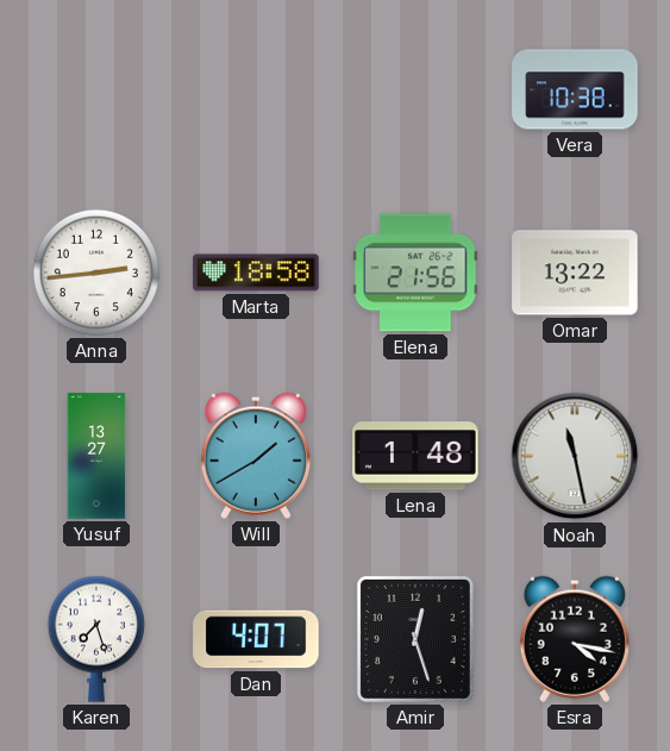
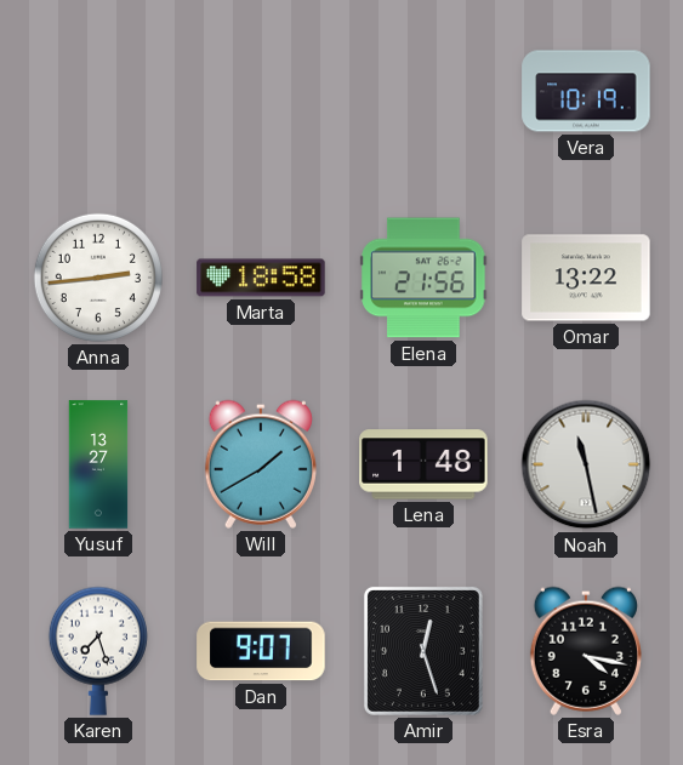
Vera: 10:38 -> 10:19
Dan: 4:07 -> 9:07
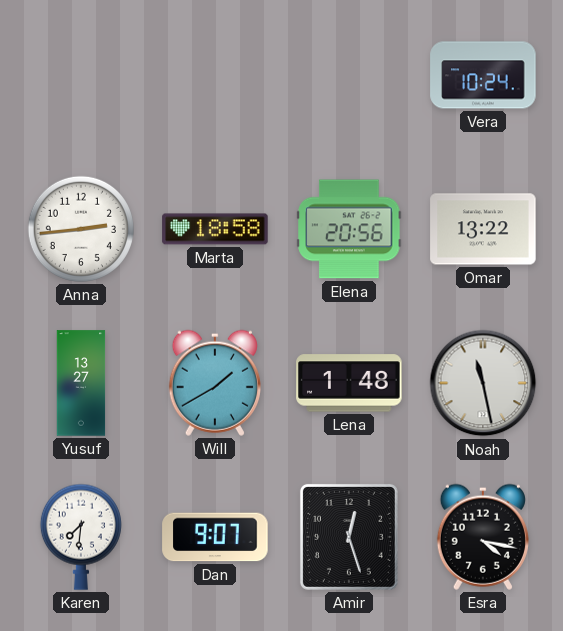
Vera: 10:19 -> 10:24
Elena: 21:56 -> 20:56
Karen: 7:27 -> 7:31
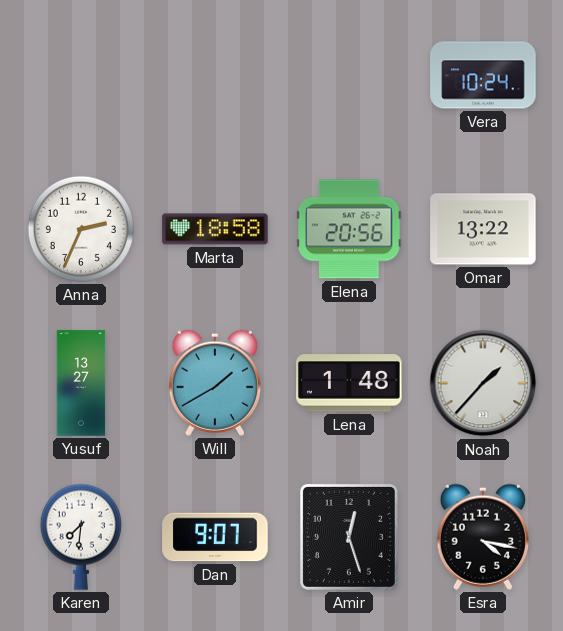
Anna: 2:44 -> 2:34
Noah: 11:28 -> 1:37
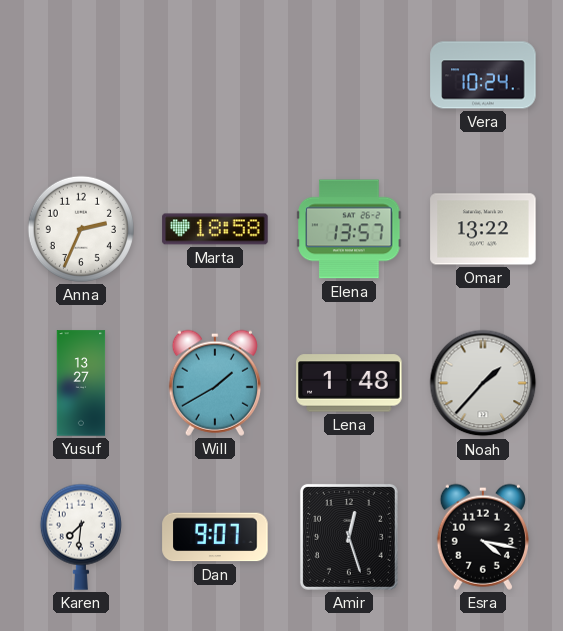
Elena: 20:56 -> 13:57
